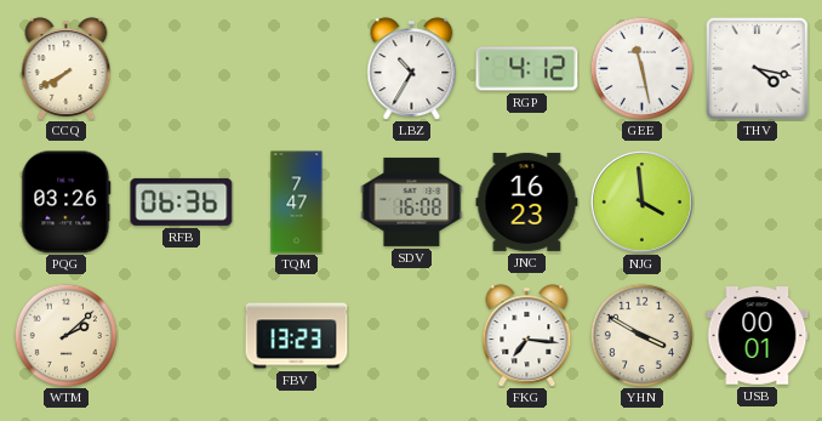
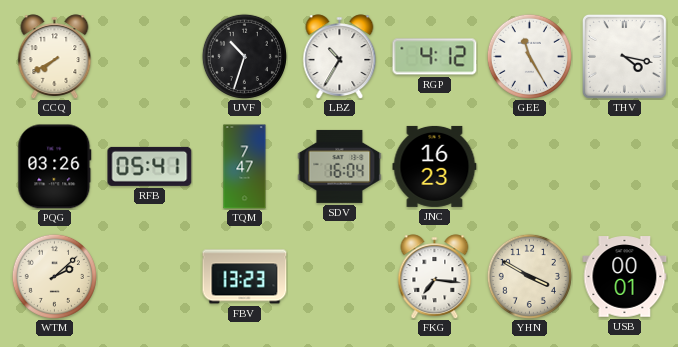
UVF: none -> 10:33
GEE: 11:28 -> 11:25
RFB: 06:36 -> 05:41
SDV: 16:08 -> 16:04
NJG: 3:59 -> none
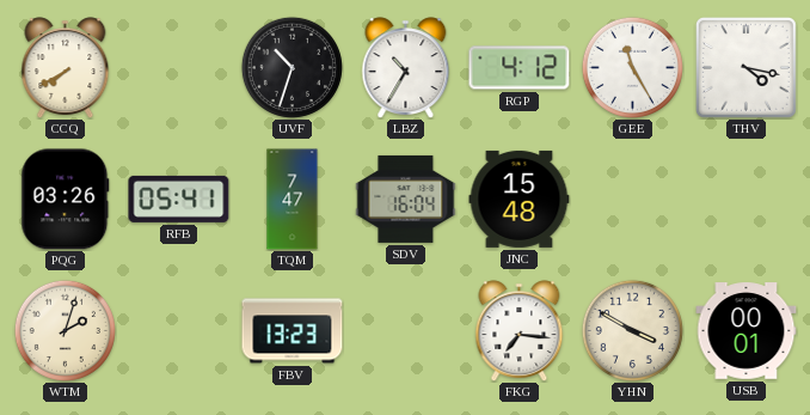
JNC: 16:23 -> 15:48
WTM: 2:08 -> 2:03
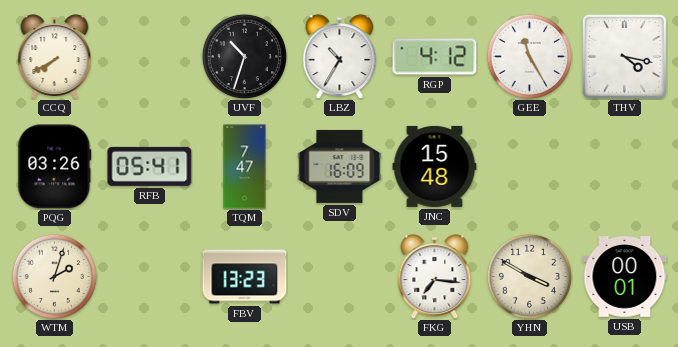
SDV: 16:04 -> 16:09
